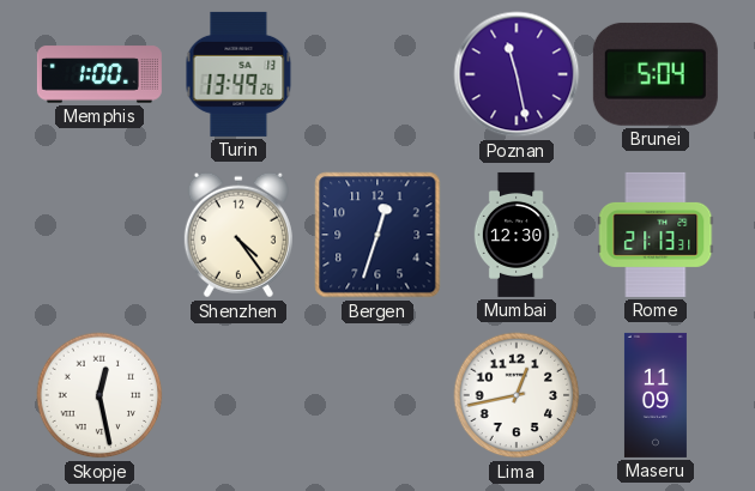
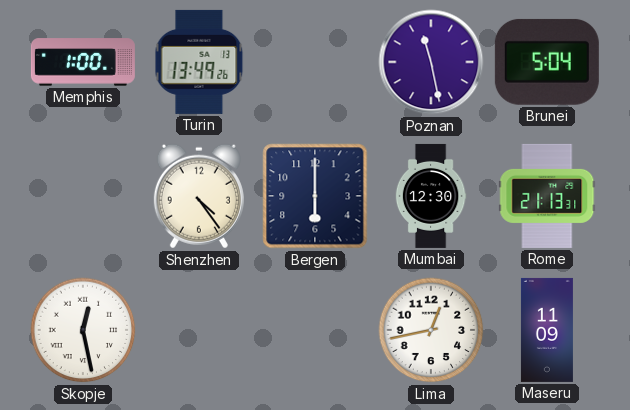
Bergen: 12:33 -> 6:00
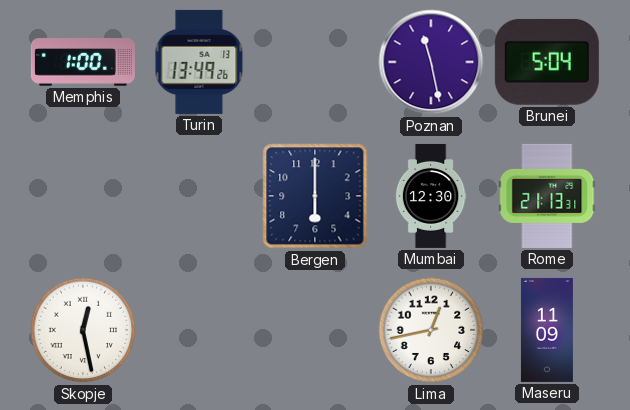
Shenzhen: 4:24 -> none
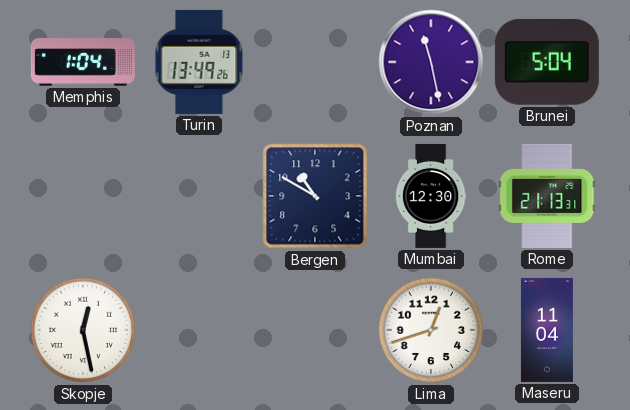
Memphis: 1:00 -> 1:04
Bergen: 6:00 -> 10:50
Lima: 12:43 -> 12:42
Maseru: 11:09 -> 11:04
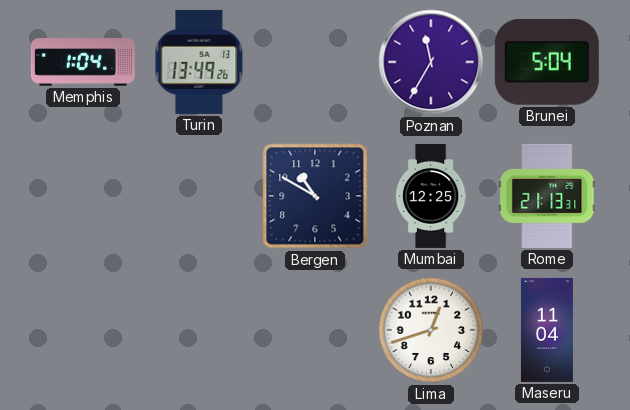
Poznan: 11:28 -> 11:35
Mumbai: 12:30 -> 12:25
Skopje: 12:28 -> none
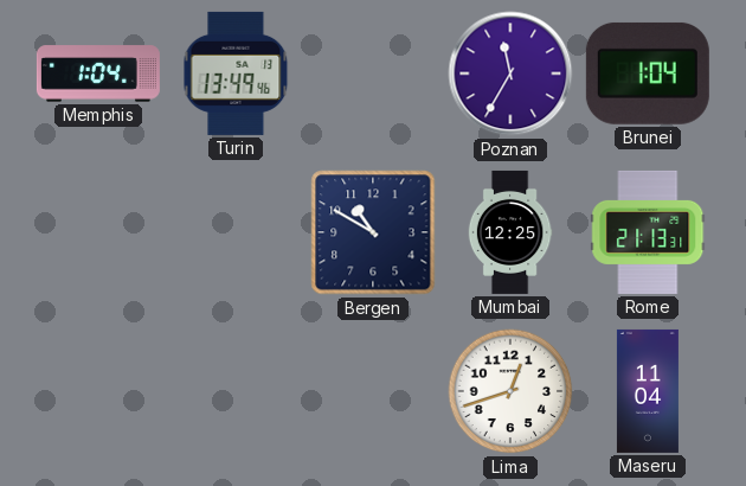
Turin: 13:49:26 -> 13:49:46
Brunei: 5:04 -> 1:04
